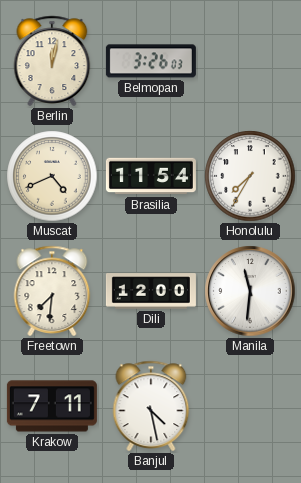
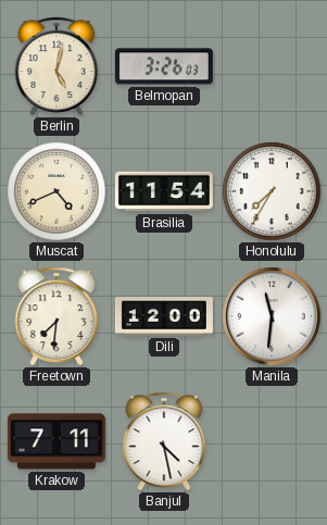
Berlin: 12:02 -> 5:02
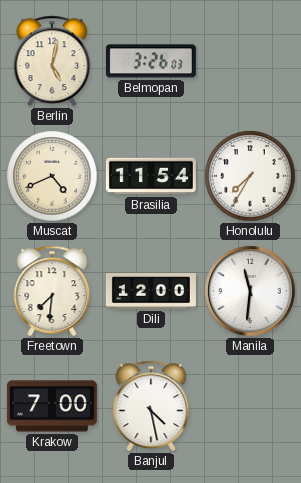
Krakow: 7:11 -> 7:00
